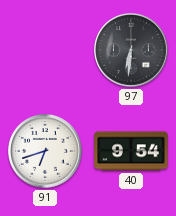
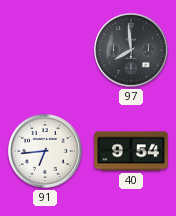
97: 6:31 -> 7:59
91: 6:42 -> 6:44
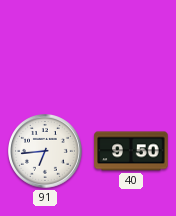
97: 7:59 -> none
40: 9:54 -> 9:50
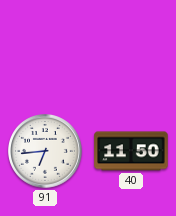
40: 9:50 -> 11:50
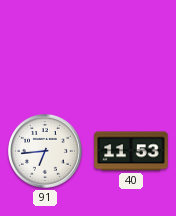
40: 11:50 -> 11:53
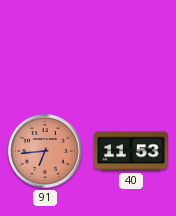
91 dial: white -> salmon
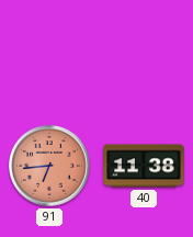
40: 11:53 -> 11:38
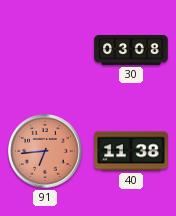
30: none -> 03:08
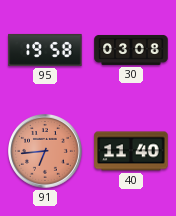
95: none -> 19:58
40: 11:38 -> 11:40
